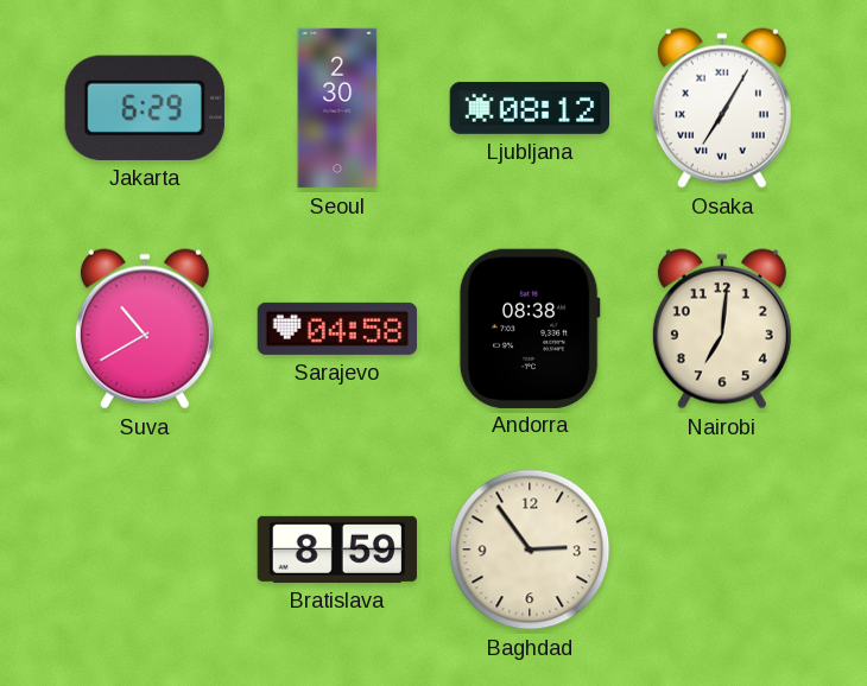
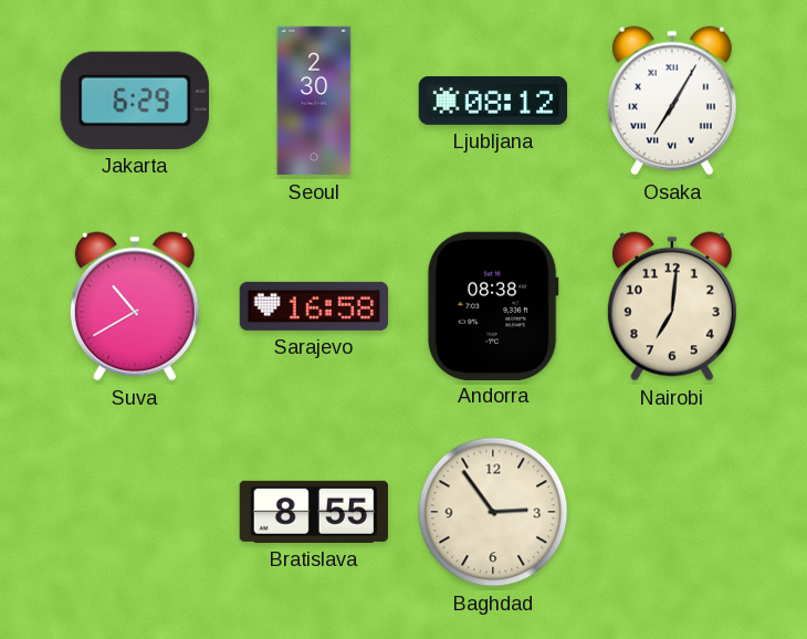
Sarajevo: 04:58 -> 16:58
Bratislava: 8:59 -> 8:55
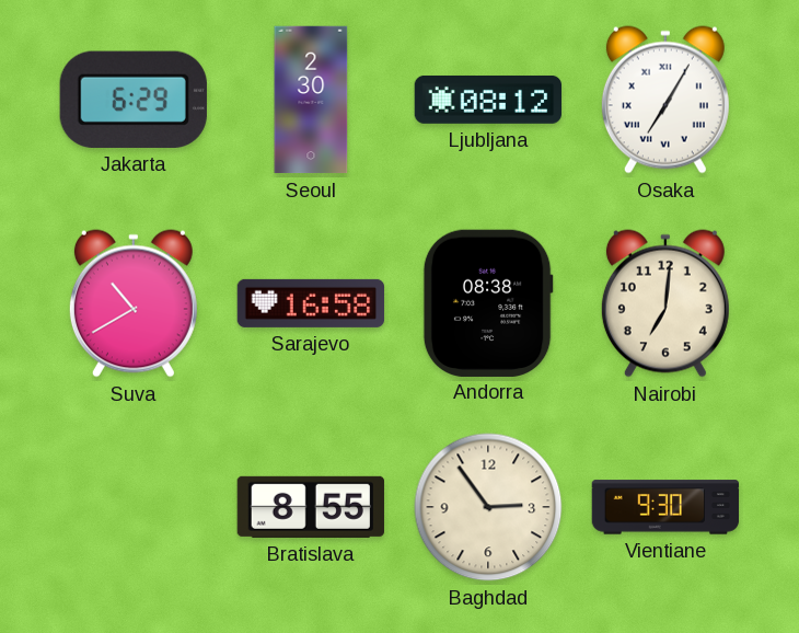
Vientiane: none -> 9:30
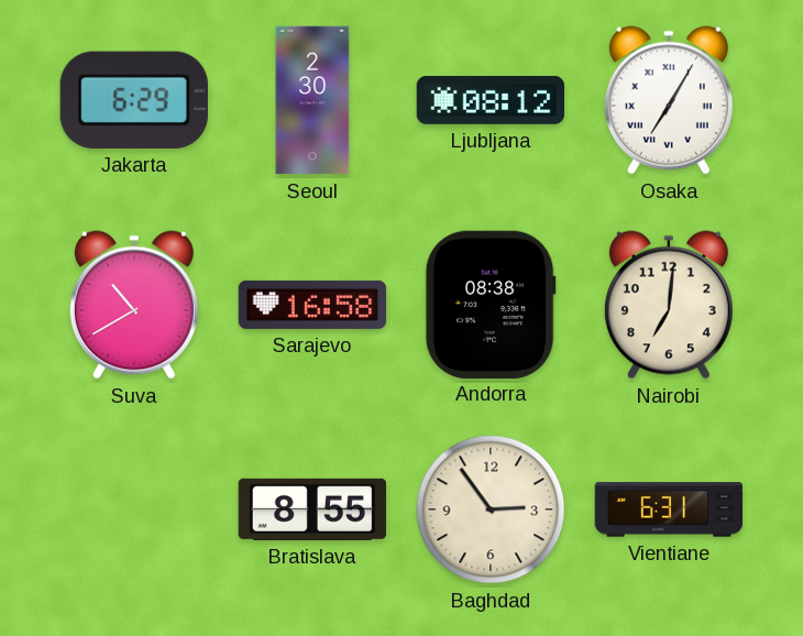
Vientiane: 9:30 -> 6:31
